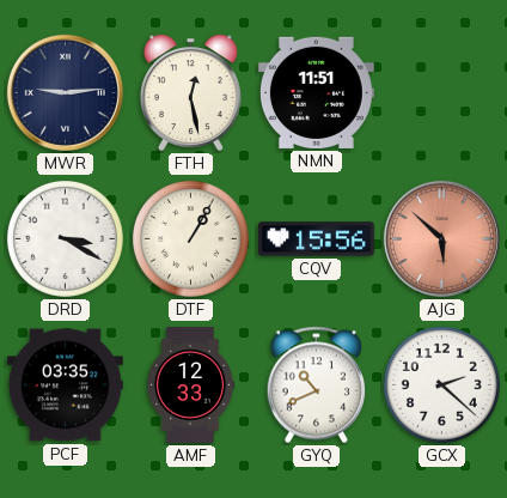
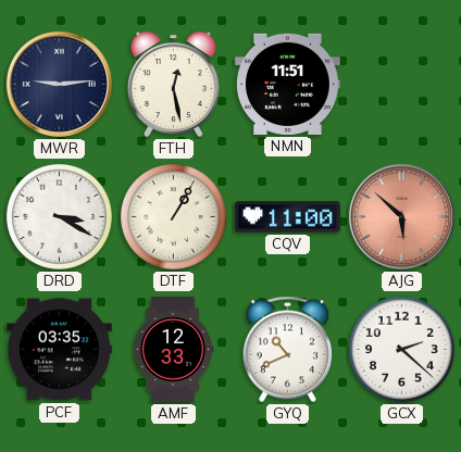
CQV: 15:56 -> 11:00
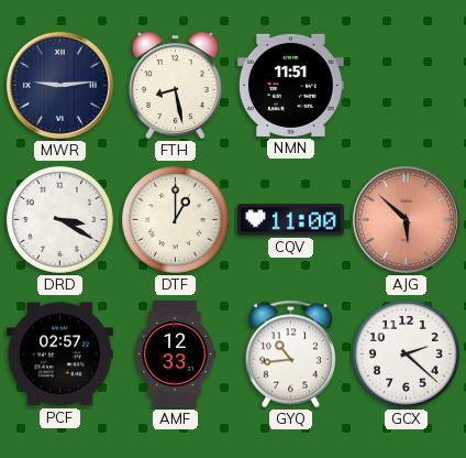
FTH: 12:28 -> 8:28
DTF: 1:05 -> 1:00
PCF: 03:35 -> 02:57
GYQ: 10:41 -> 10:44
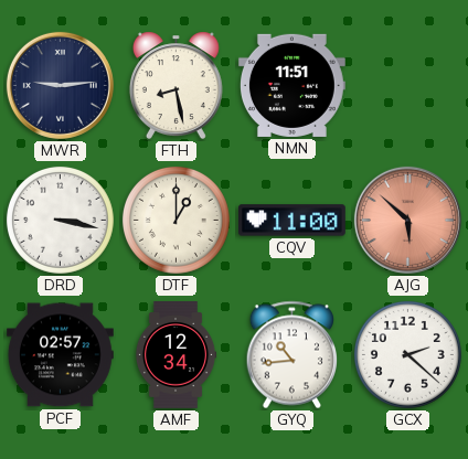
DRD: 3:20 -> 3:17
AMF: 12:33 -> 12:34
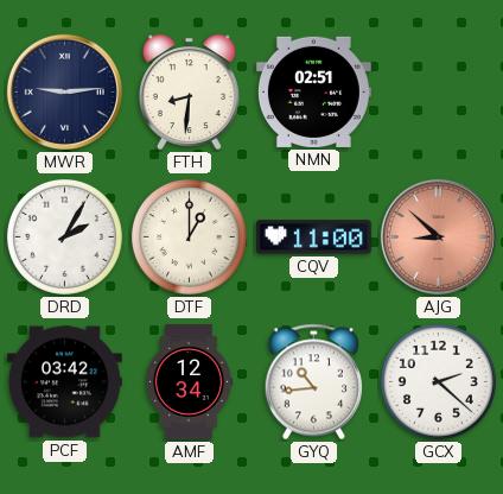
FTH: 8:28 -> 8:31
NMN: 11:51 -> 02:51
DRD: 3:17 -> 2:05
AJG: 5:52 -> 8:52
PCF: 02:57 -> 03:42
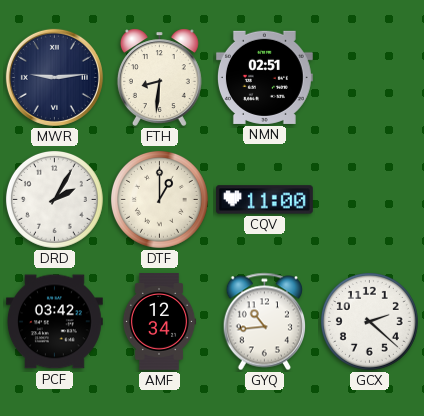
AJG: 8:52 -> none
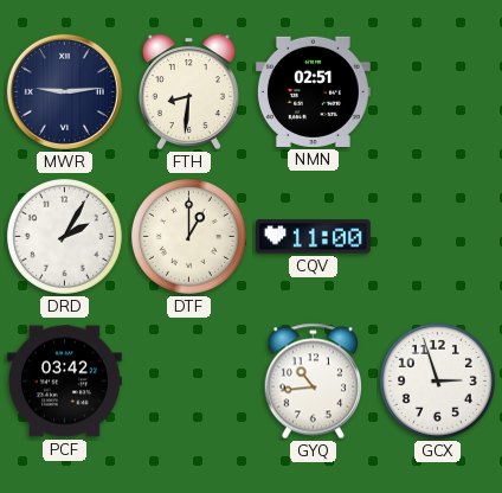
AMF: 12:34 -> none
GCX: 2:22 -> 2:57
